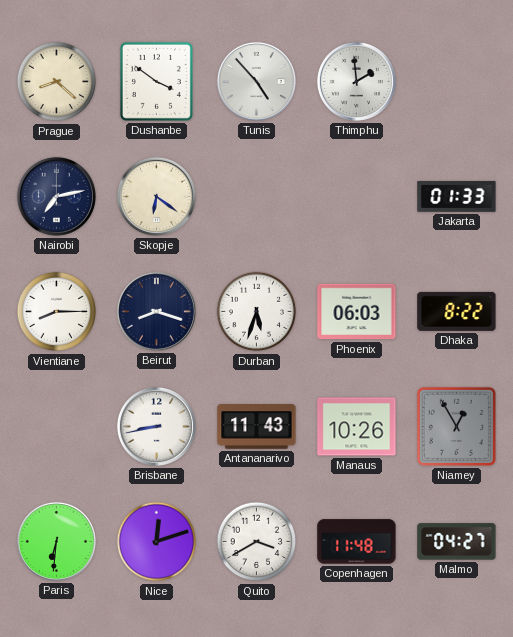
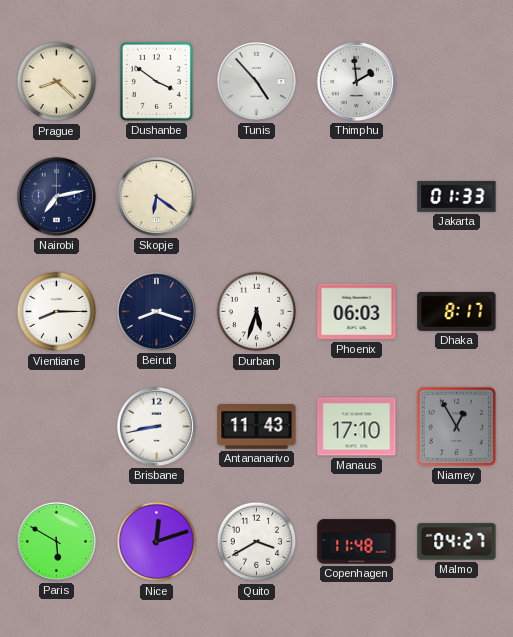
Dhaka: 8:22 -> 8:17
Manaus: 10:26 -> 17:10
Paris: 6:31 -> 5:50
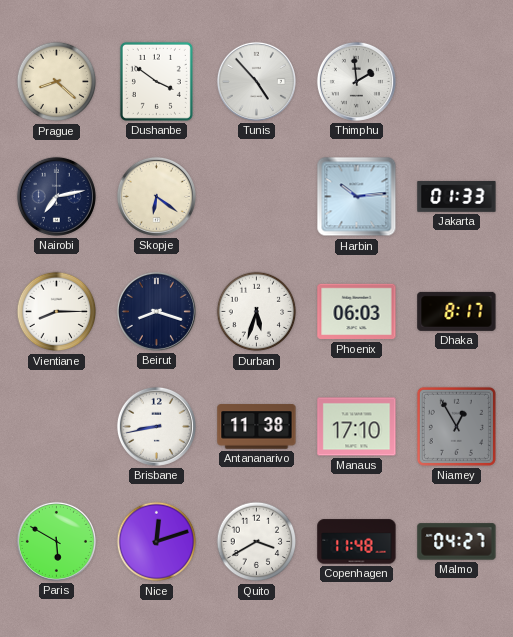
Harbin: none -> 10:14
Antananarivo: 11:43 -> 11:38
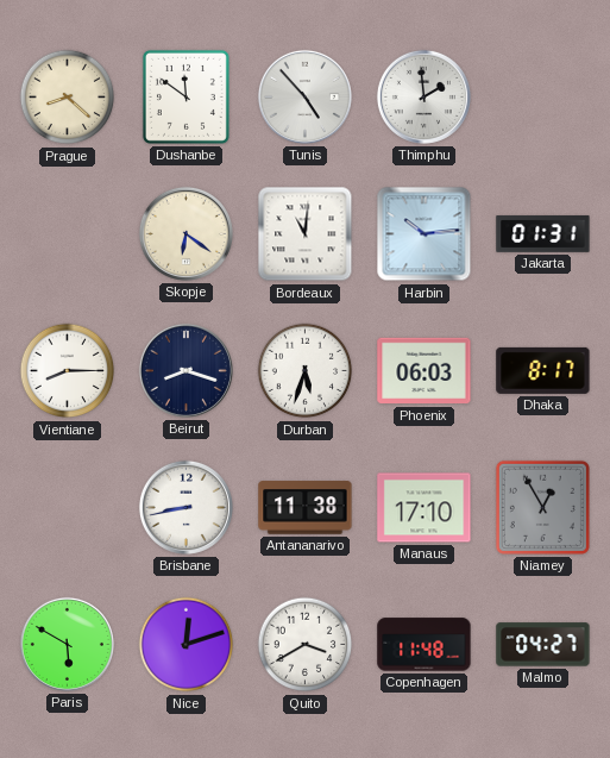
Dushanbe: 3:51 -> 11:51
Nairobi: 7:13 -> none
Bordeaux: none -> 11:01
Jakarta: 01:33 -> 01:31
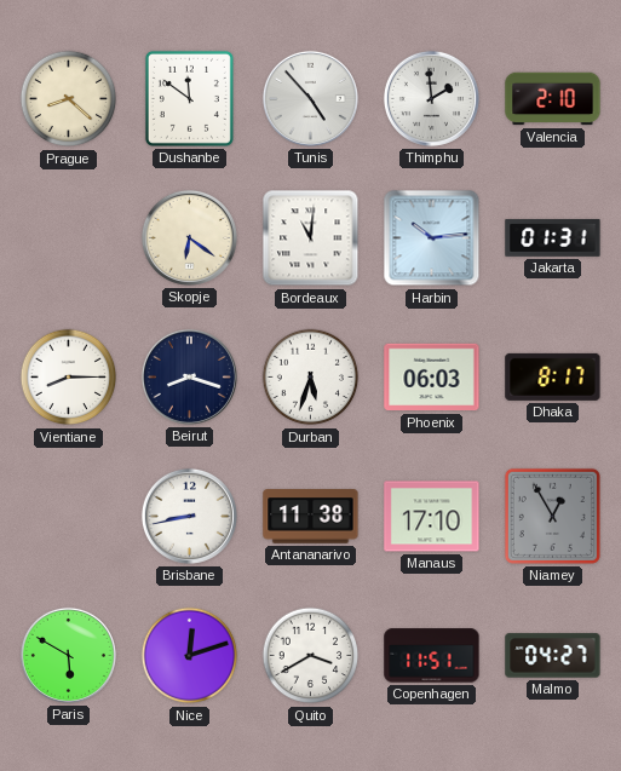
Valencia: none -> 2:10
Copenhagen: 11:48 -> 11:51
